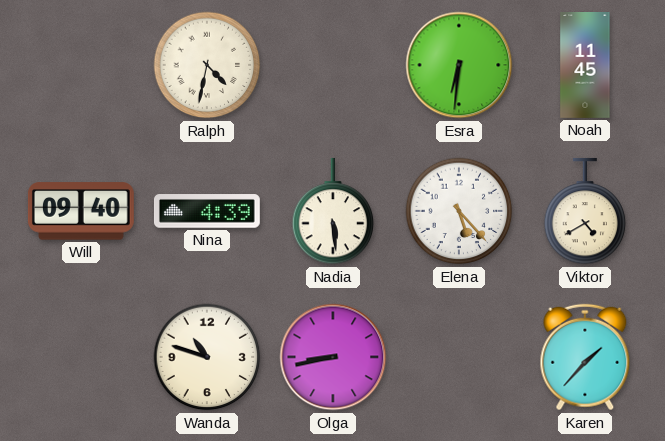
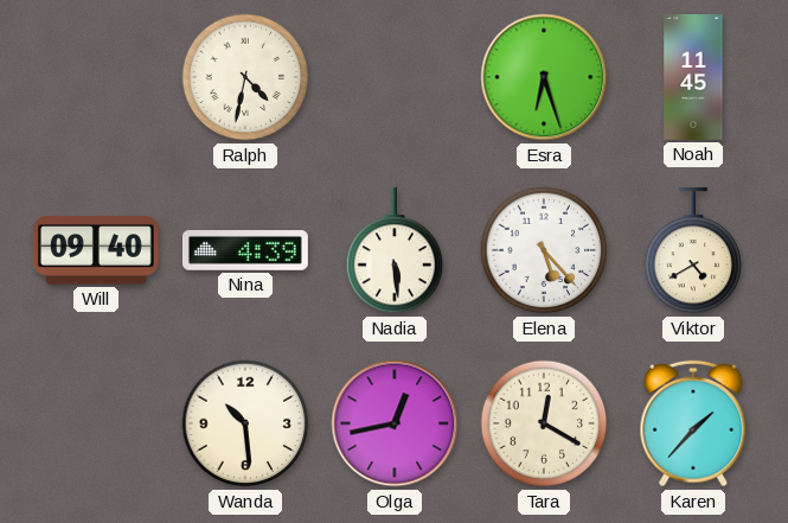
Esra: 6:31 -> 6:27
Wanda: 10:48 -> 10:29
Olga: 8:43 -> 12:43
Tara: none -> 12:20
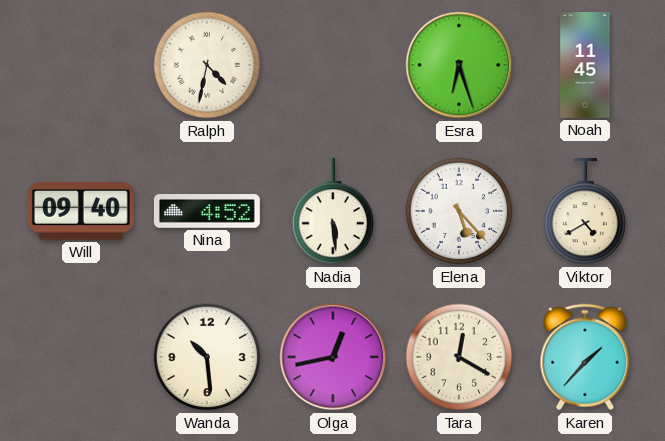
Nina: 4:39 -> 4:52
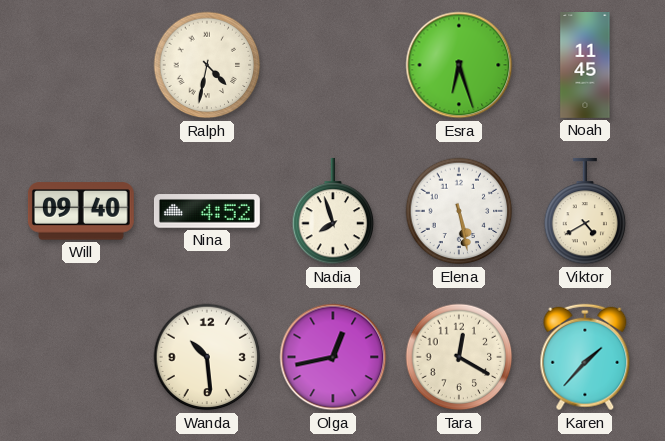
Nadia: 5:29 -> 7:57
Elena: 5:23 -> 5:28
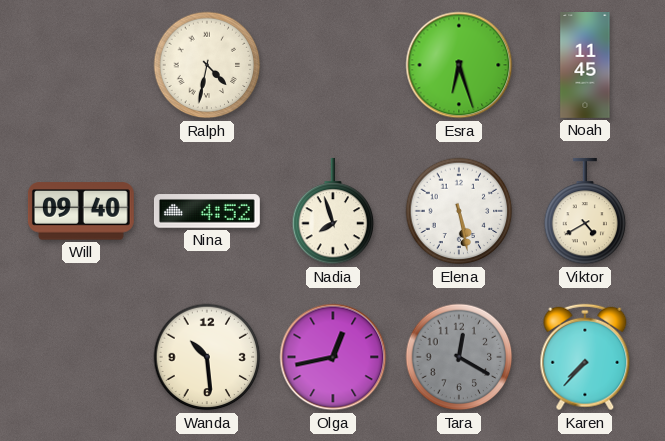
Tara dial: cream -> grey
Karen: 1:37 -> 7:37
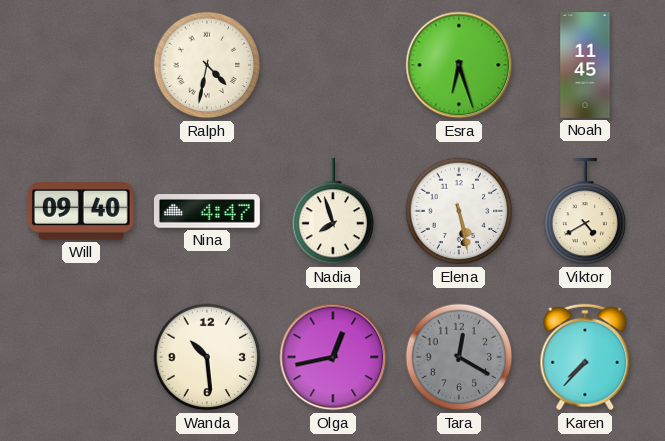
Nina: 4:52 -> 4:47
